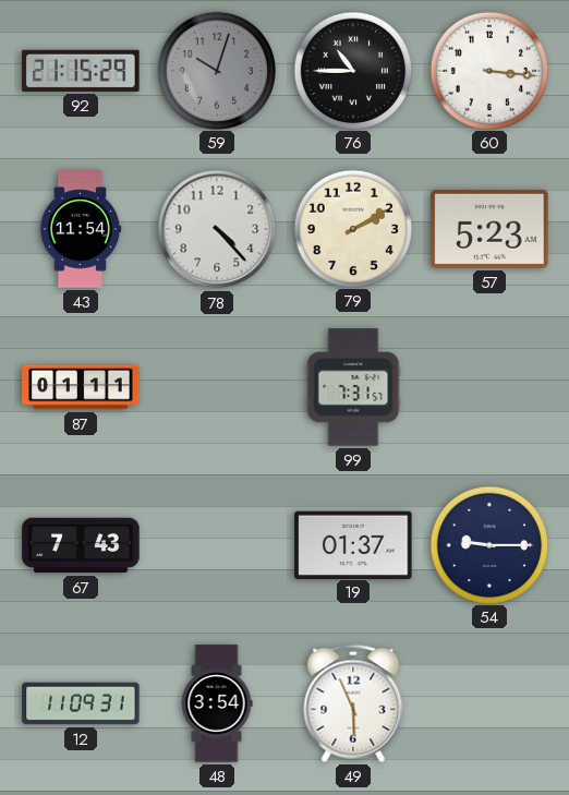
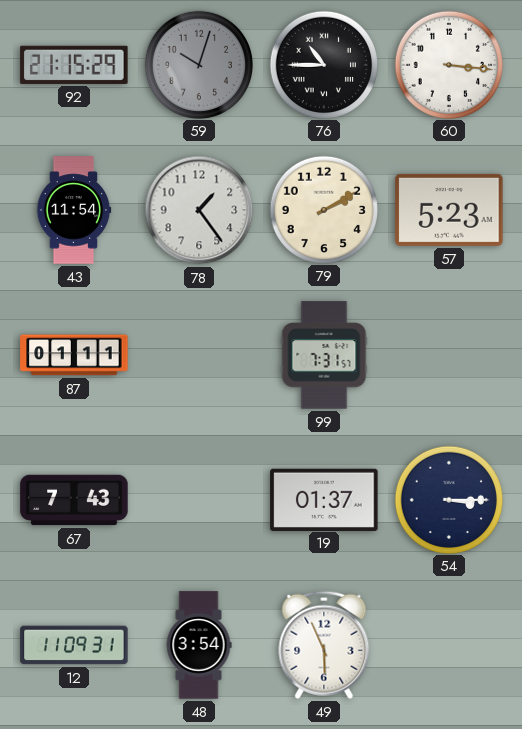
78: 4:23 -> 1:24
54: 9:15 -> 3:15
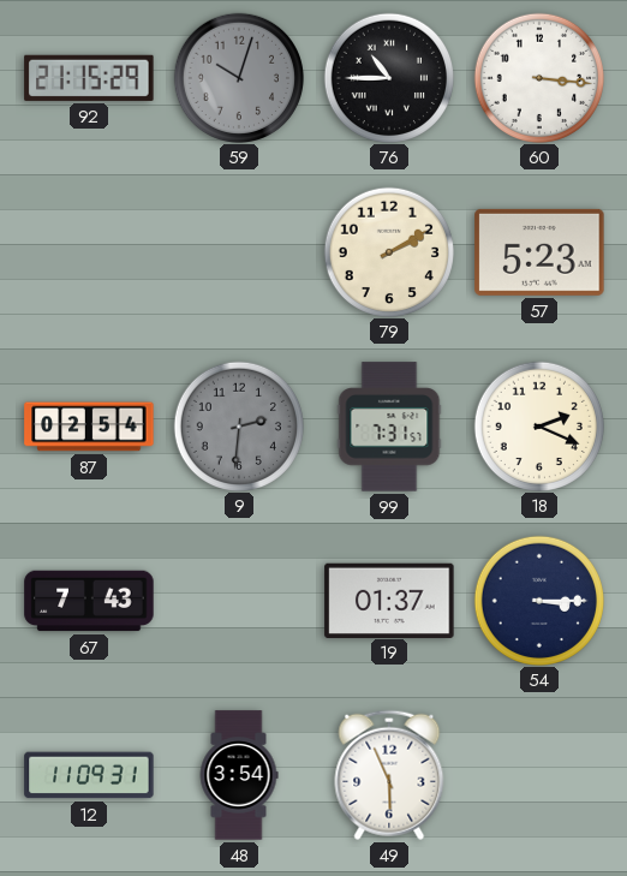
43: 11:54 -> none
78: 1:24 -> none
87: 01:11 -> 02:54
9: none -> 2:31
18: none -> 2:19
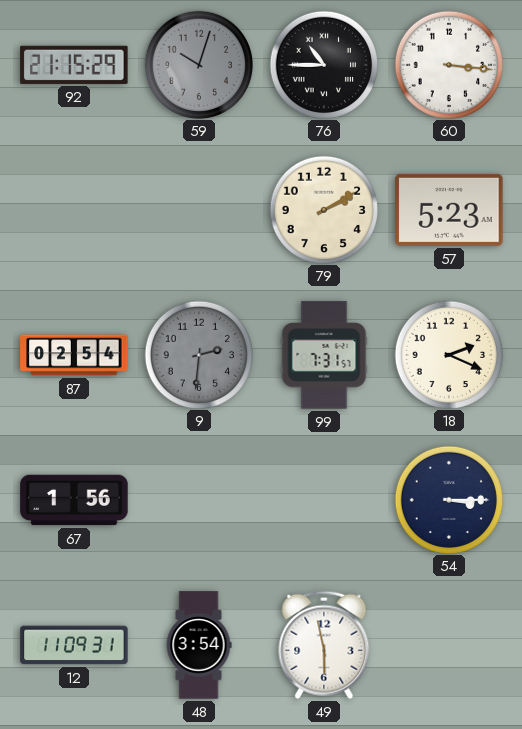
67: 7:43 -> 1:56
19: 01:37 -> none
49: 5:56 -> 5:58
